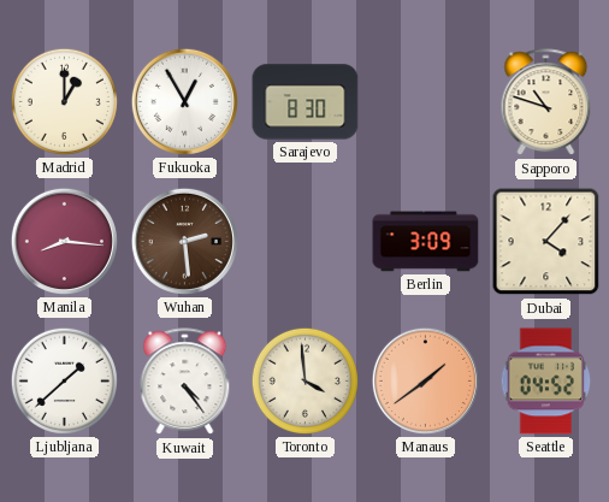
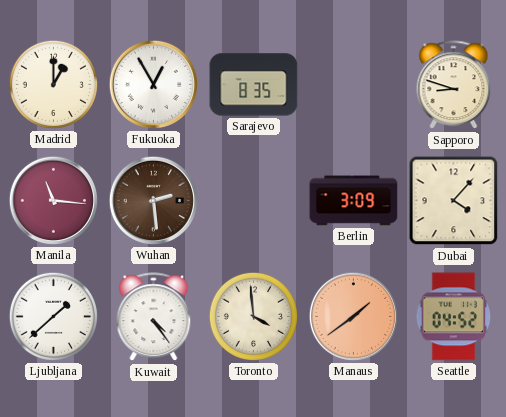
Sarajevo: 8:30 -> 8:35
Sapporo: 10:48 -> 8:48
Manila: 8:16 -> 11:16
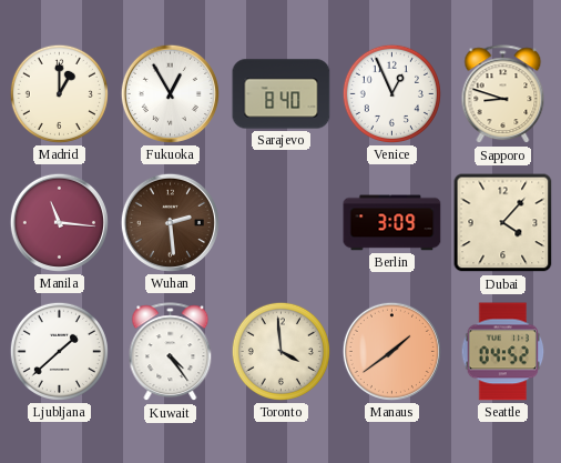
Sarajevo: 8:35 -> 8:40
Venice: none -> 12:56
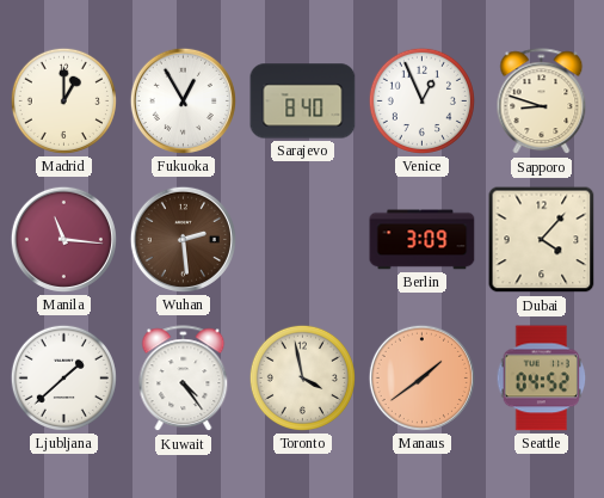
Toronto: 3:59 -> 3:58
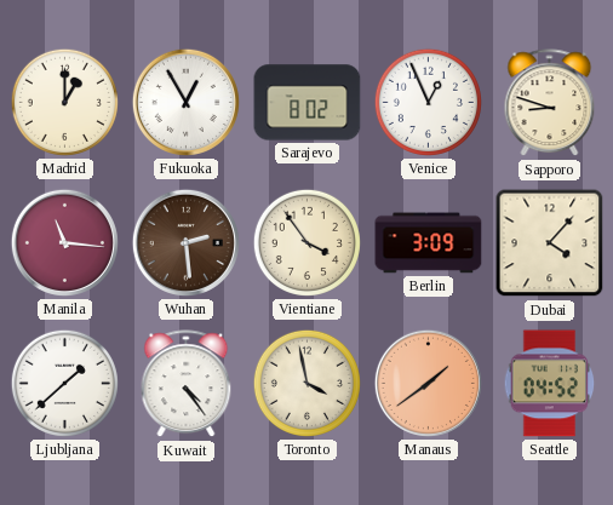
Sarajevo: 8:40 -> 8:02
Vientiane: none -> 3:54
